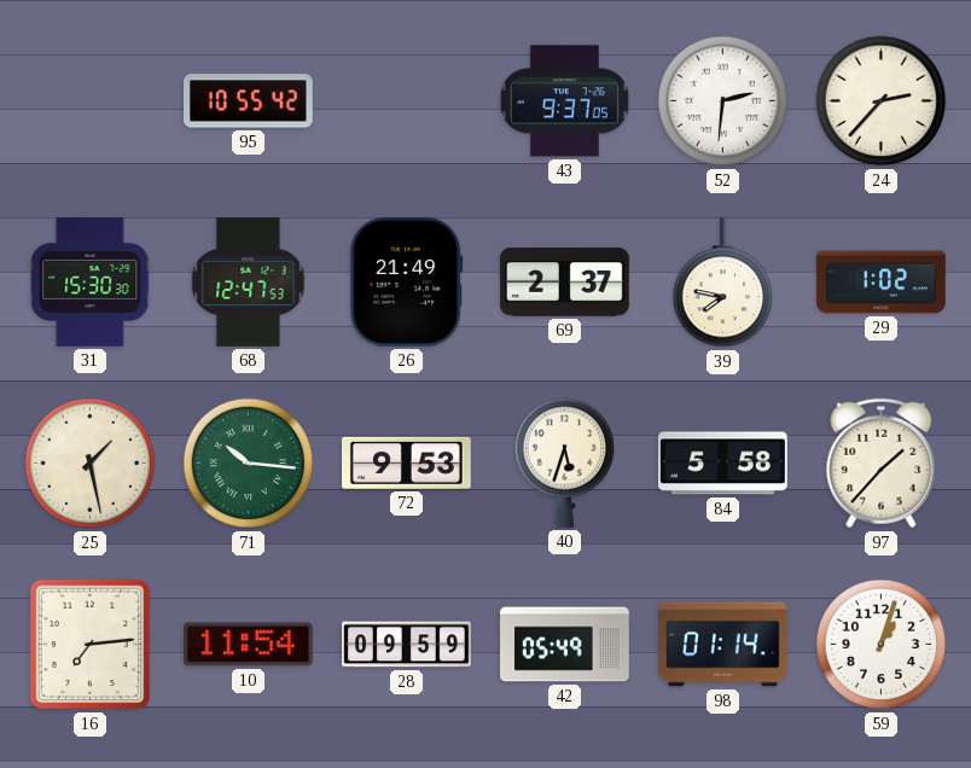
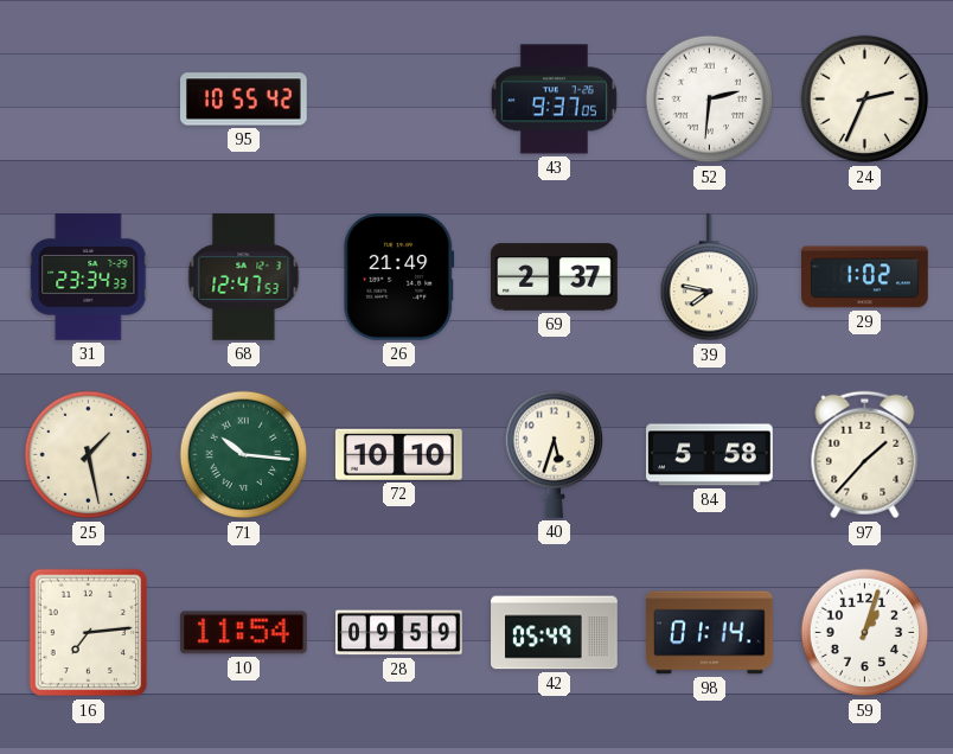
24: 2:37 -> 2:34
31: 15:30 -> 23:34
72: 9:53 -> 10:10
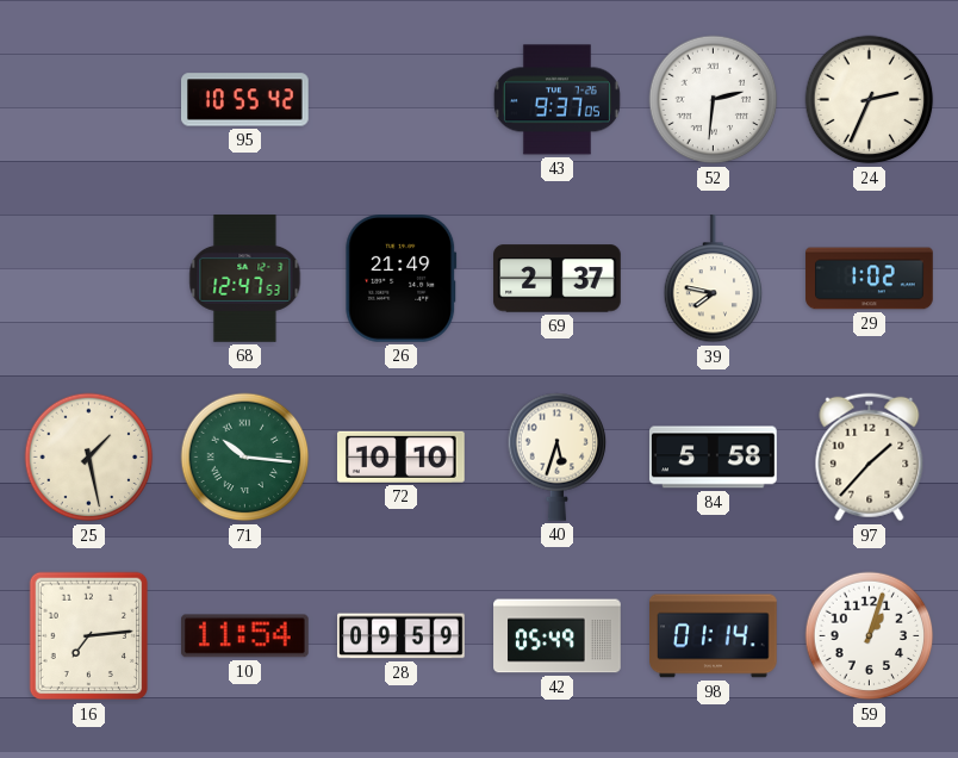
31: 23:34 -> none
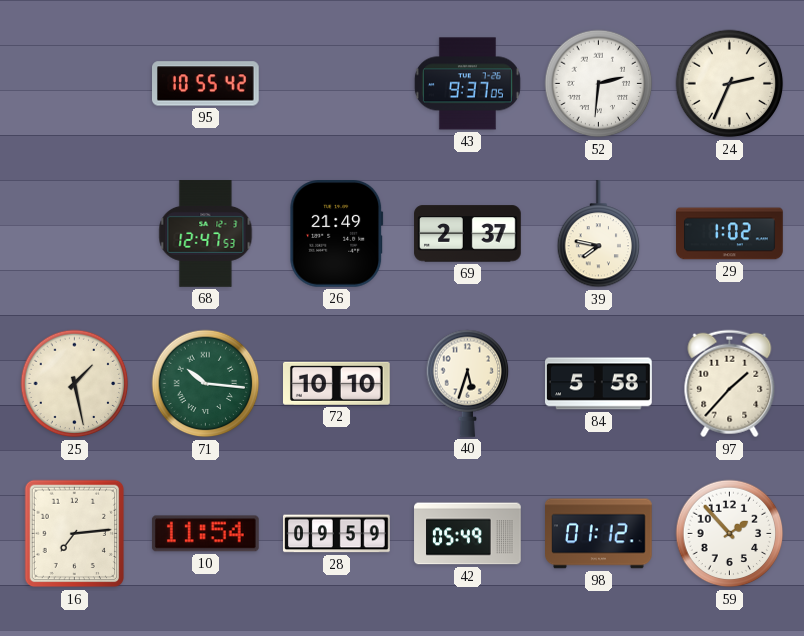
98: 01:14 -> 01:12
59: 1:03 -> 1:53
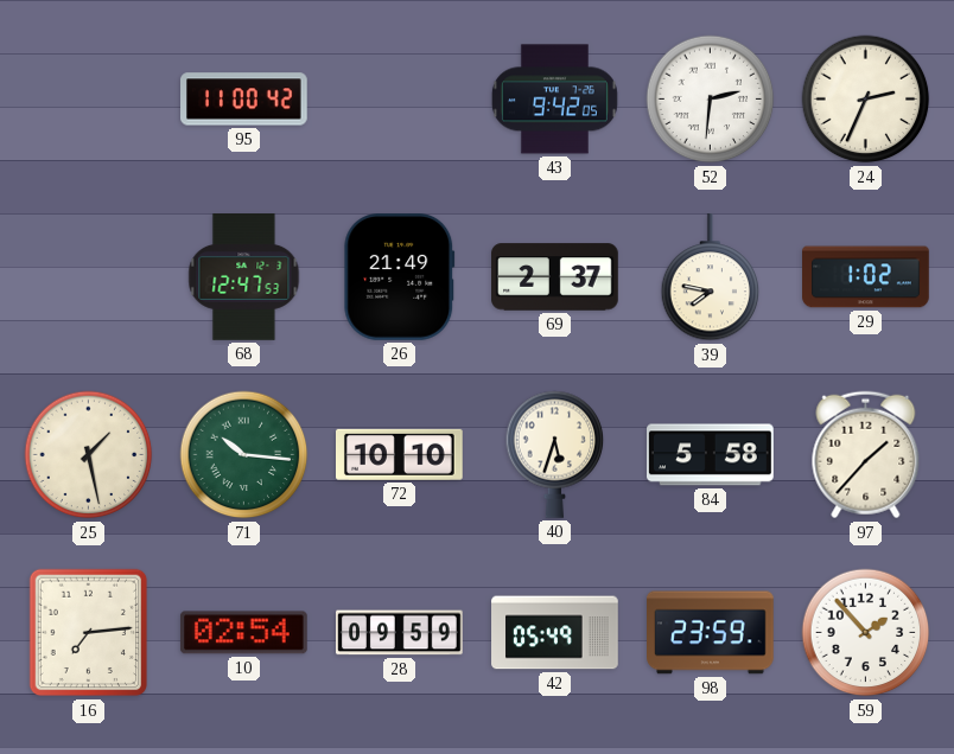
95: 10:55 -> 11:00
43: 9:37 -> 9:42
10: 11:54 -> 02:54
98: 01:12 -> 23:59
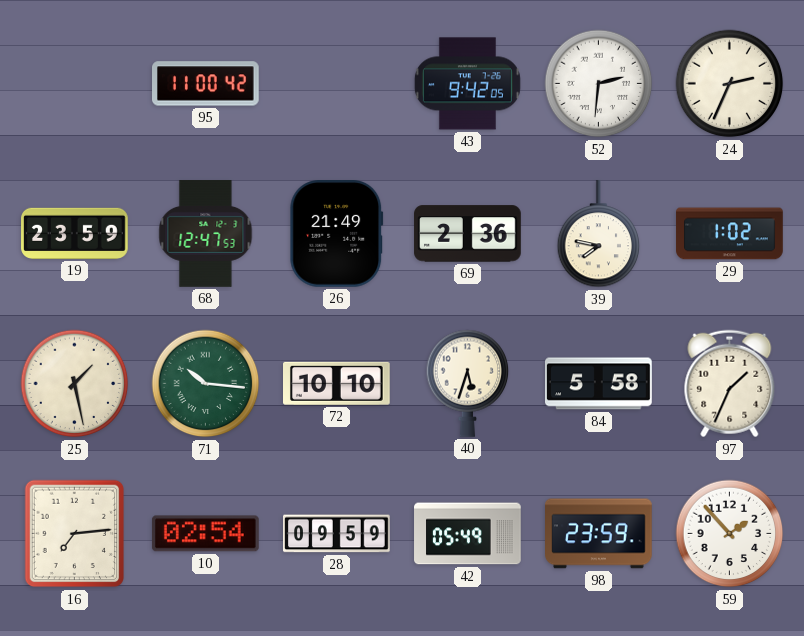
19: none -> 23:59
69: 2:37 -> 2:36
97: 1:37 -> 1:34
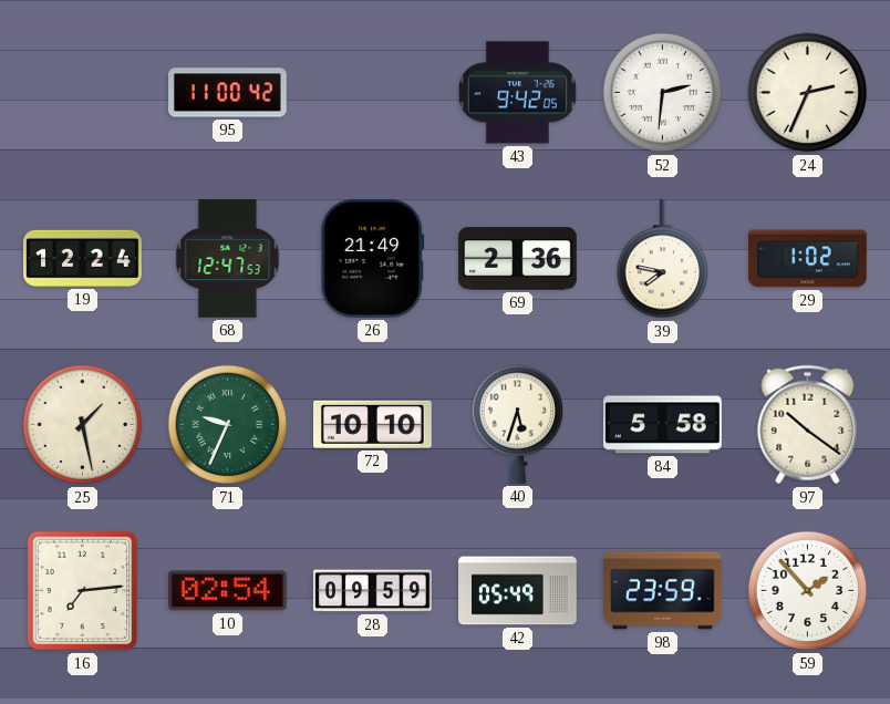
19: 23:59 -> 12:24
71: 10:16 -> 9:34
97: 1:34 -> 10:21
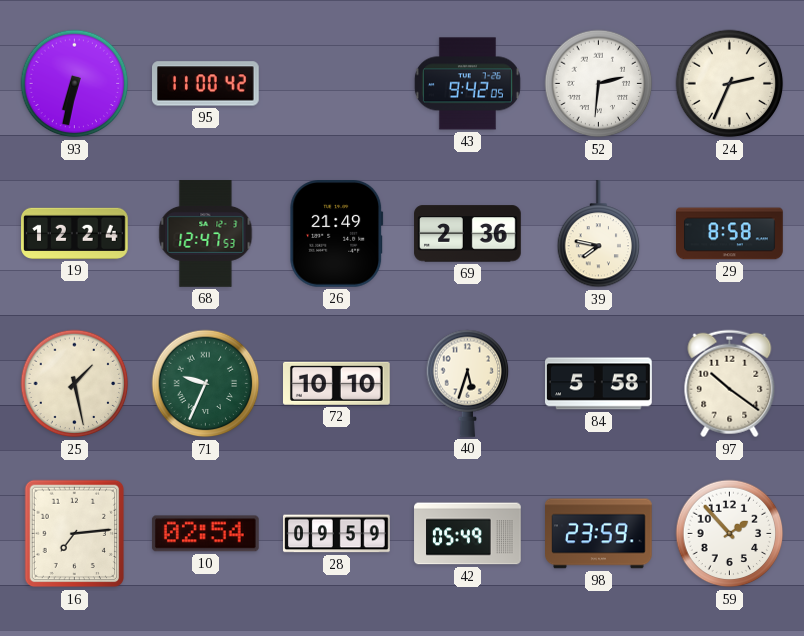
93: none -> 6:32
29: 1:02 -> 8:58
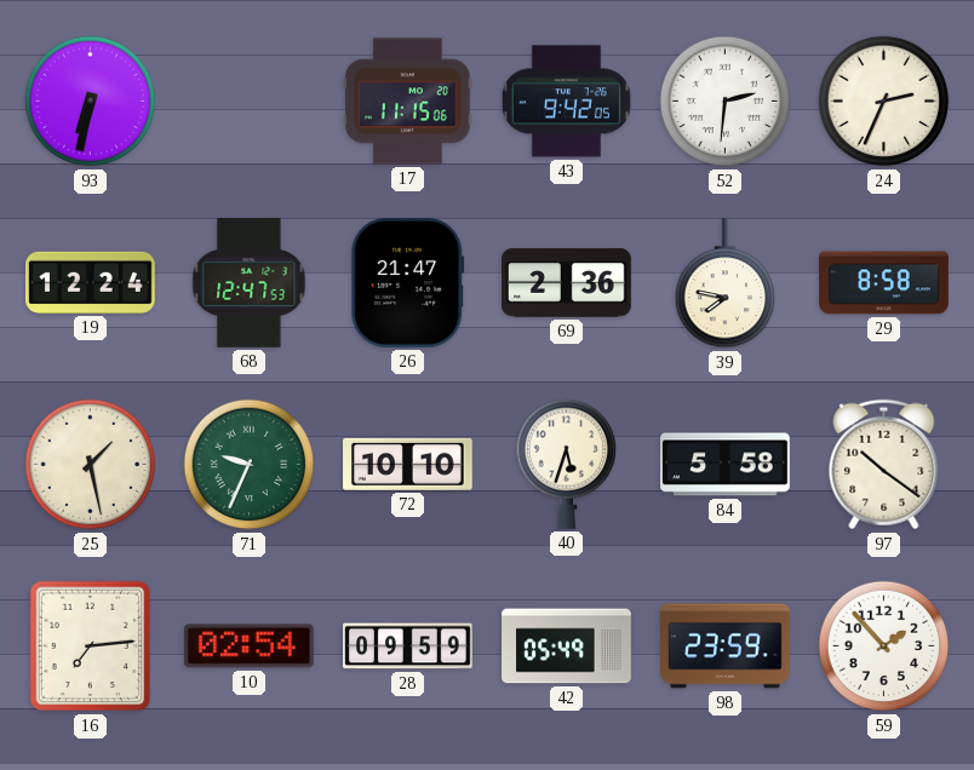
95: 11:00 -> none
17: none -> 11:15
26: 21:49 -> 21:47
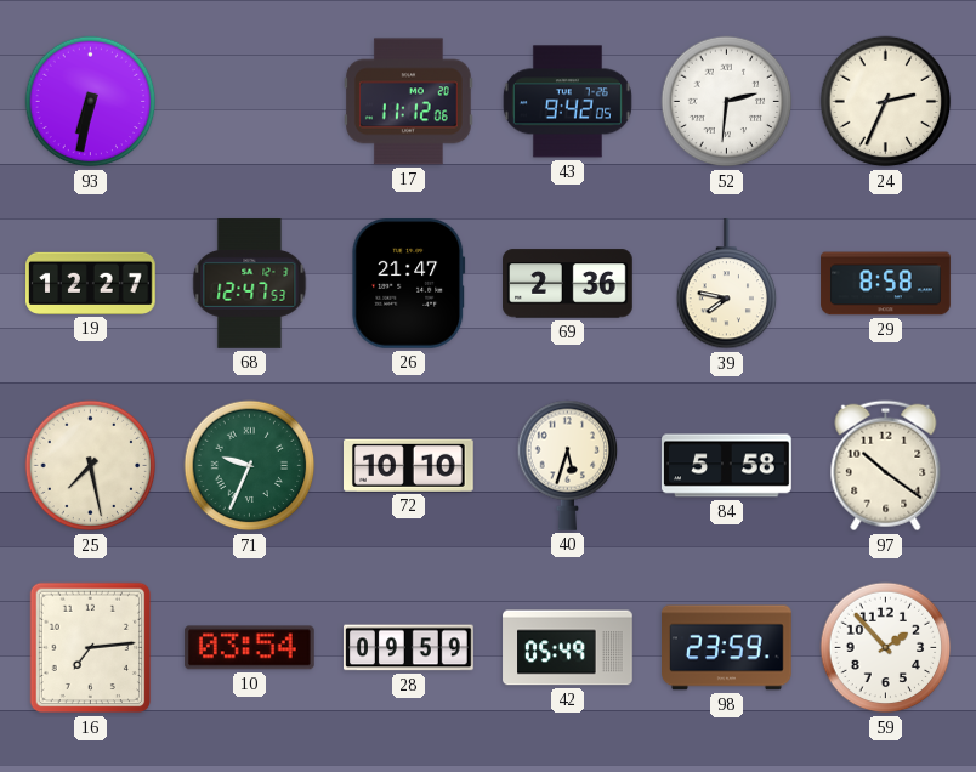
17: 11:15 -> 11:12
19: 12:24 -> 12:27
25: 1:28 -> 7:28
10: 02:54 -> 03:54
